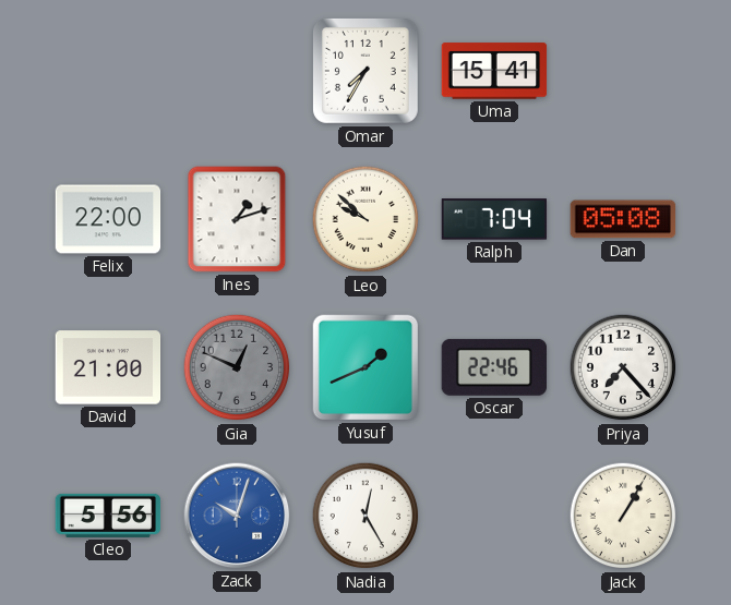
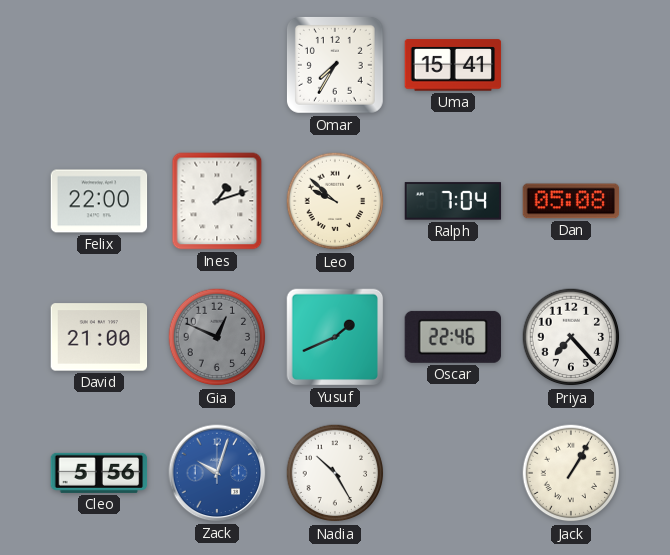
Nadia: 12:25 -> 10:25
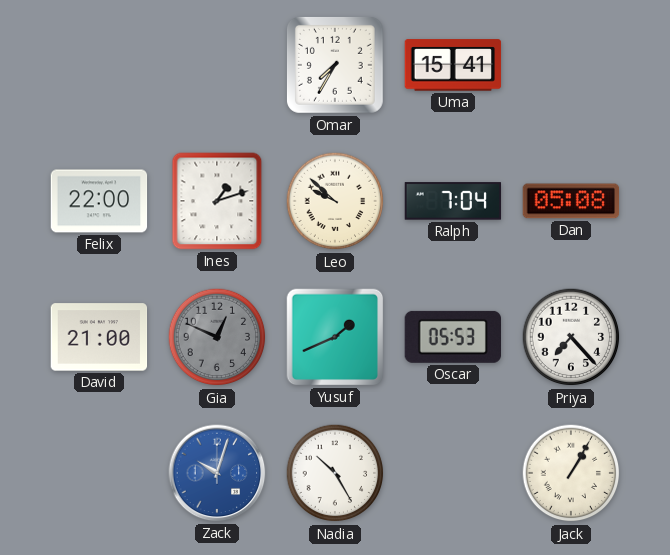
Oscar: 22:46 -> 05:53
Cleo: 5:56 -> none
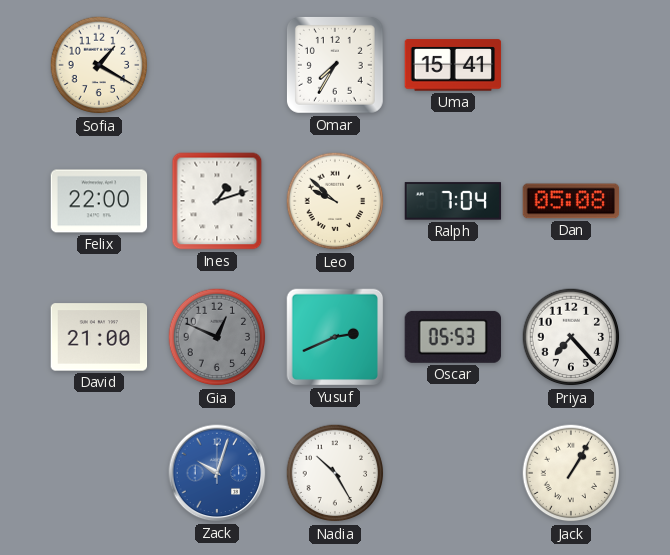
Sofia: none -> 1:20
Yusuf: 1:41 -> 2:41
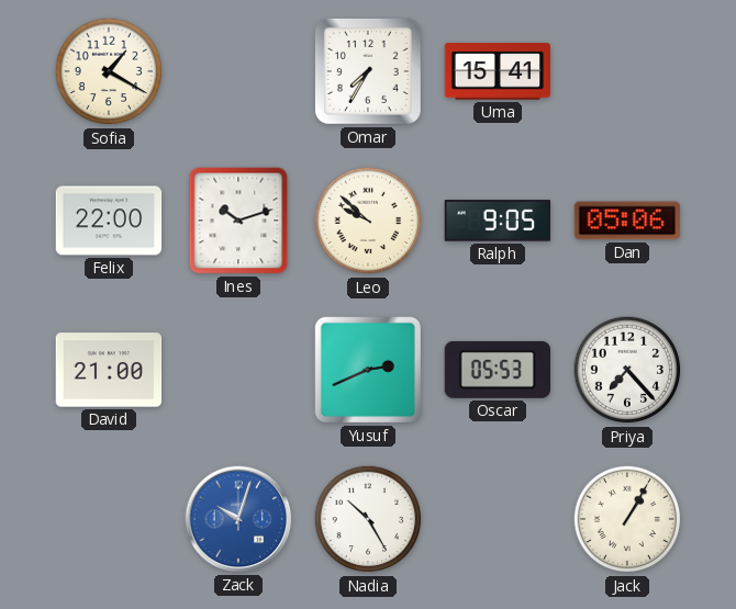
Ines: 1:12 -> 10:12
Ralph: 7:04 -> 9:05
Dan: 05:08 -> 05:06
Gia: 12:49 -> none
